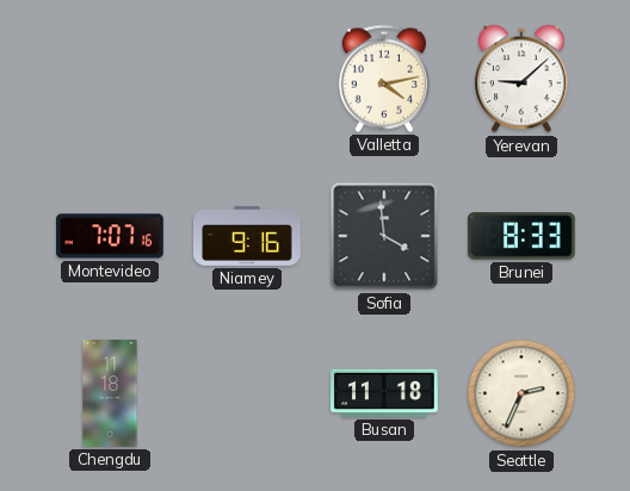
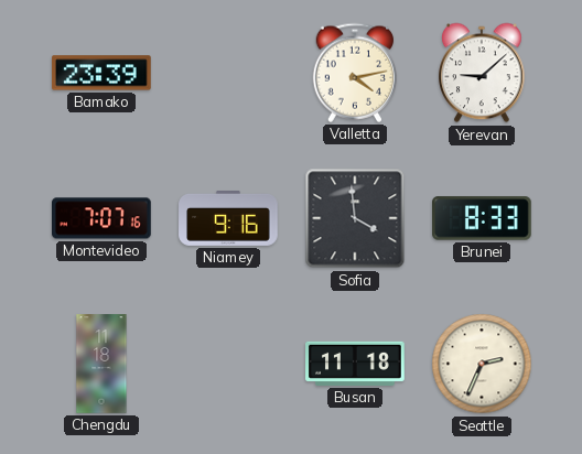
Bamako: none -> 23:39
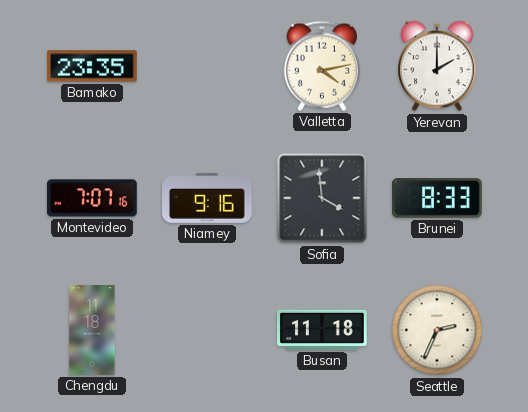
Bamako: 23:39 -> 23:35
Yerevan: 9:08 -> 2:00
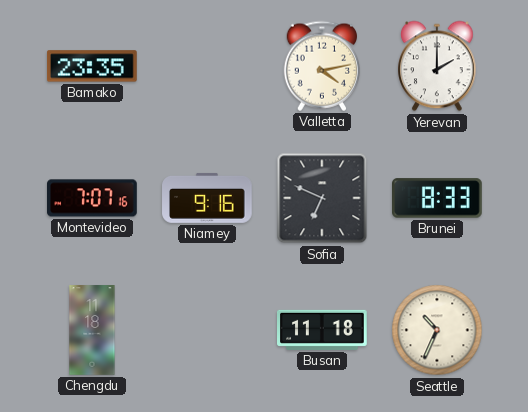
Sofia: 3:59 -> 6:49
Seattle: 2:34 -> 10:34
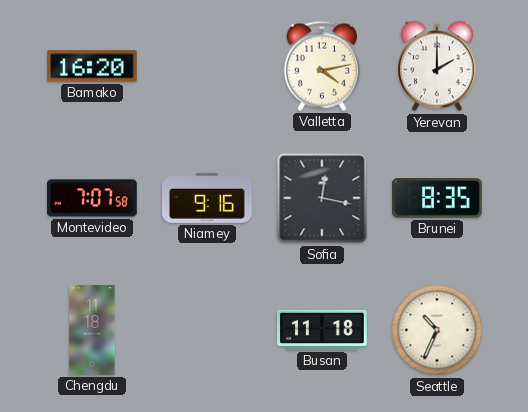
Bamako: 23:35 -> 16:20
Montevideo: 7:07:16 -> 7:07:58
Sofia: 6:49 -> 12:17
Brunei: 8:33 -> 8:35
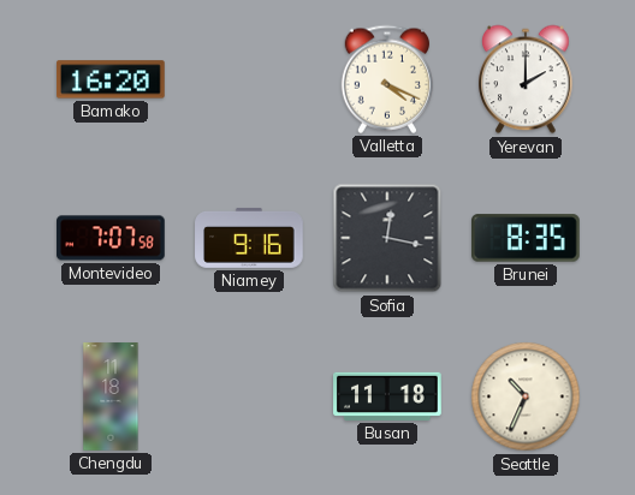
Valletta: 4:13 -> 4:19
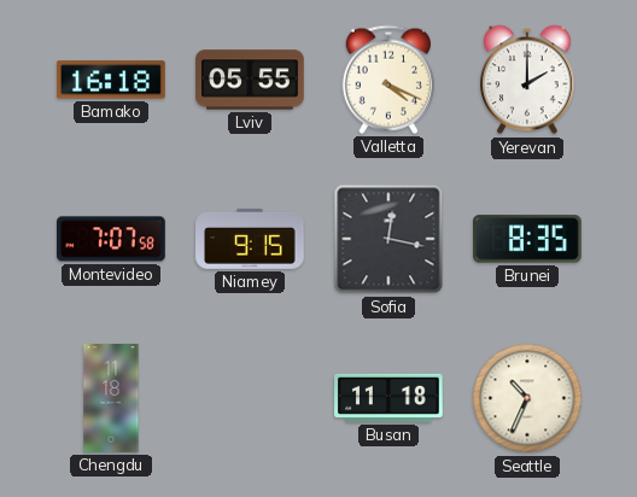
Bamako: 16:20 -> 16:18
Lviv: none -> 05:55
Niamey: 9:16 -> 9:15
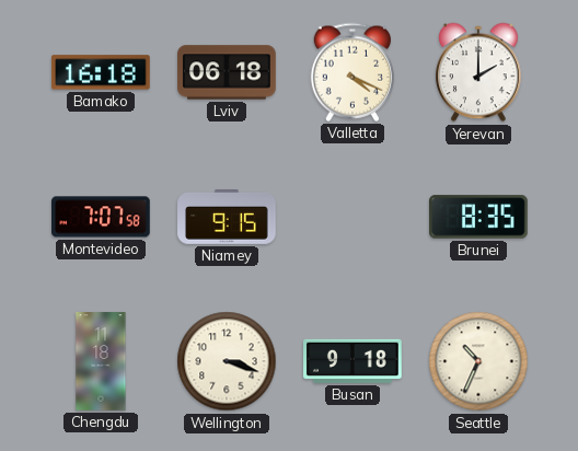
Lviv: 05:55 -> 06:18
Sofia: 12:17 -> none
Wellington: none -> 3:18
Busan: 11:18 -> 9:18
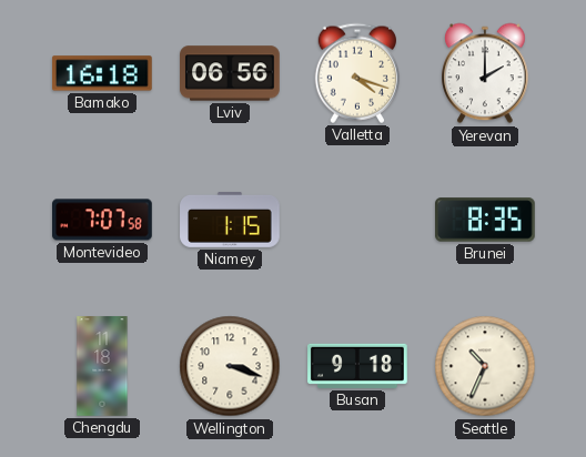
Lviv: 06:18 -> 06:56
Valletta: 4:19 -> 4:18
Niamey: 9:15 -> 1:15
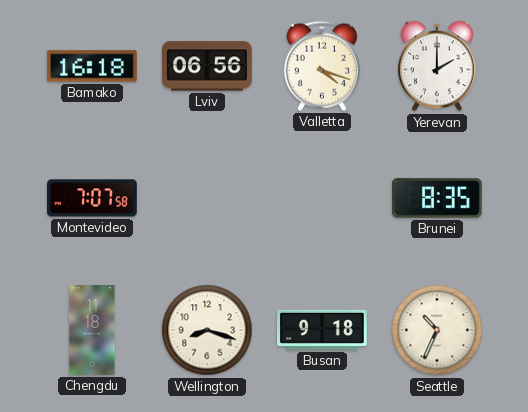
Niamey: 1:15 -> none
Wellington: 3:18 -> 8:18
